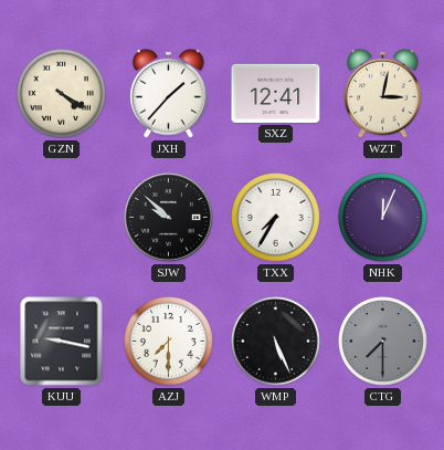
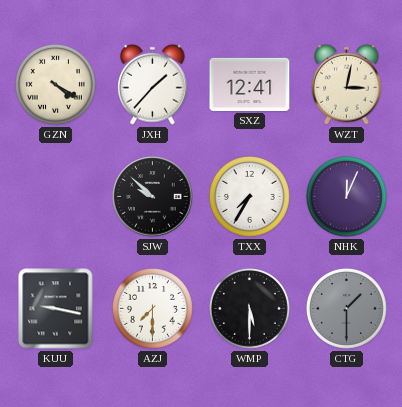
WMP: 5:26 -> 5:30
CTG: 7:30 -> 1:30
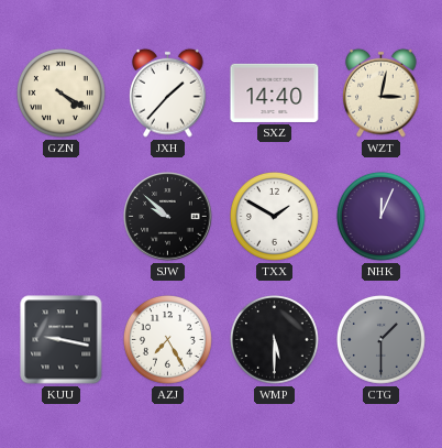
SXZ: 12:41 -> 14:40
TXX: 7:35 -> 1:50
AZJ: 7:30 -> 7:25
